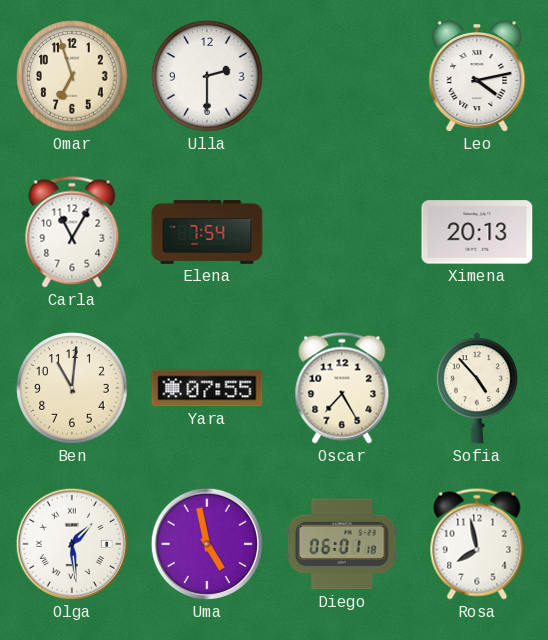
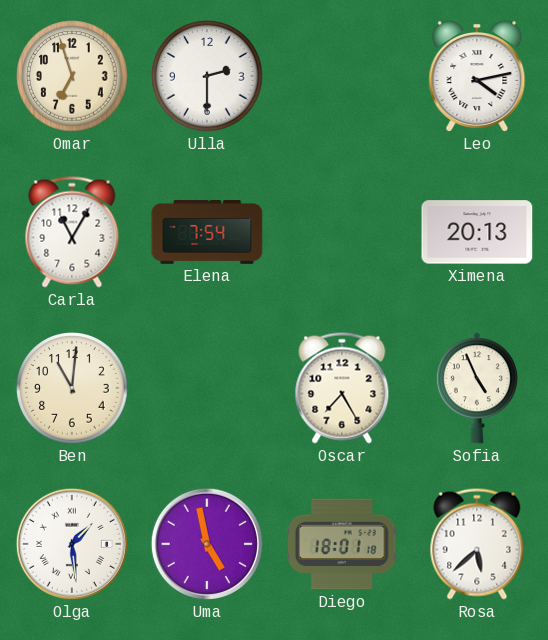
Yara: 07:55 -> none
Sofia: 4:53 -> 4:56
Diego: 06:01 -> 18:01
Rosa: 7:58 -> 5:38
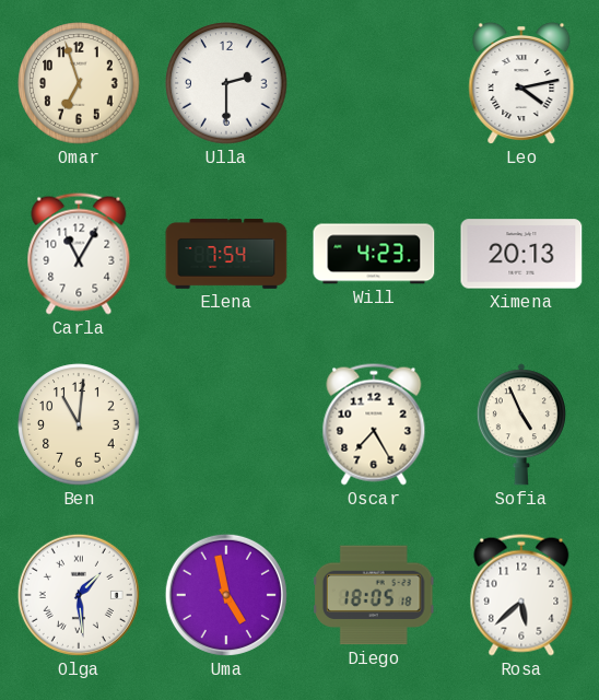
Will: none -> 4:23
Diego: 18:01 -> 18:05
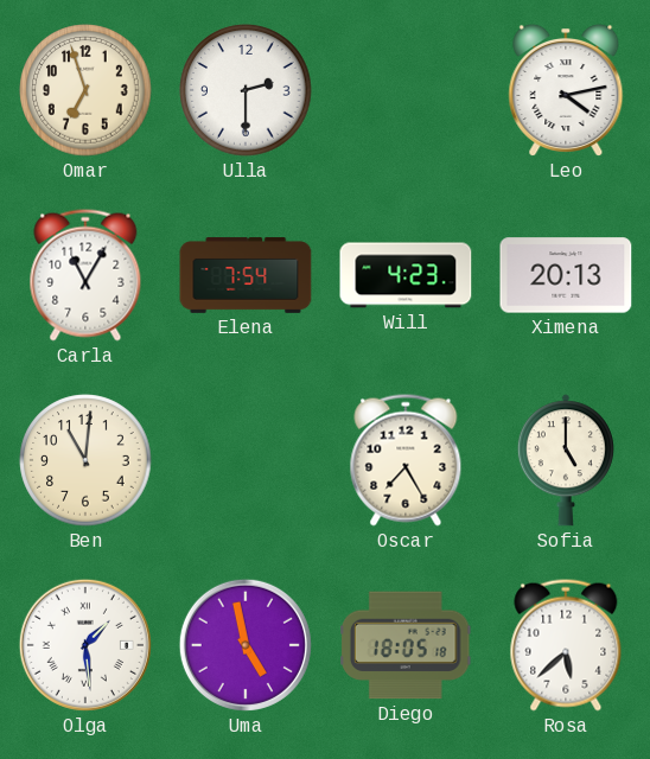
Sofia: 4:56 -> 5:00
